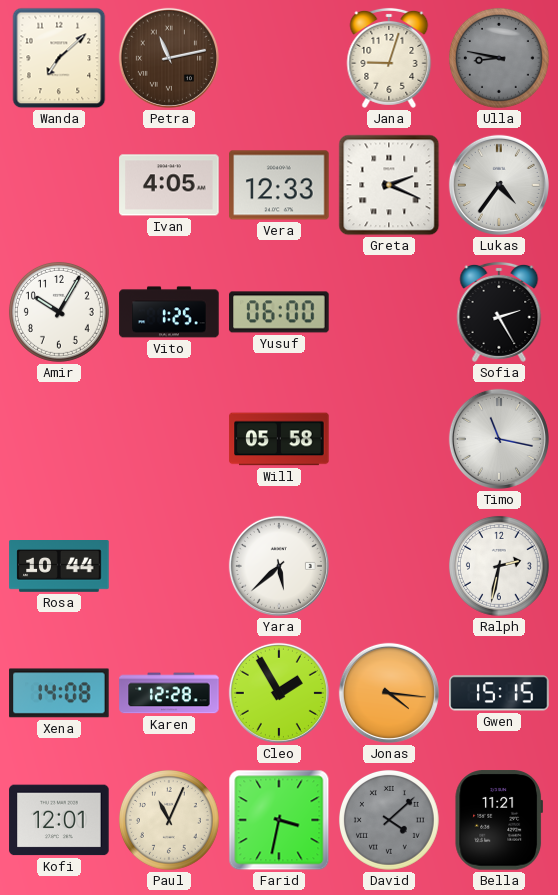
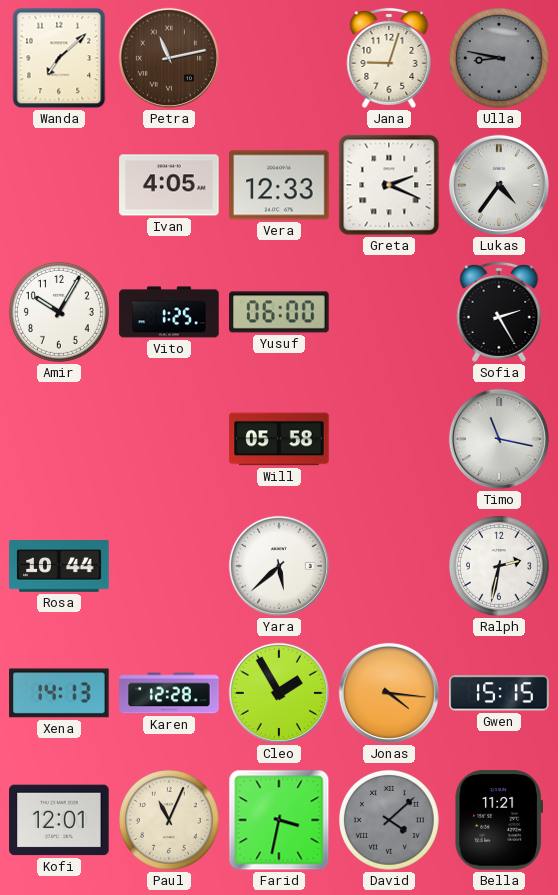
Xena: 14:08 -> 14:13
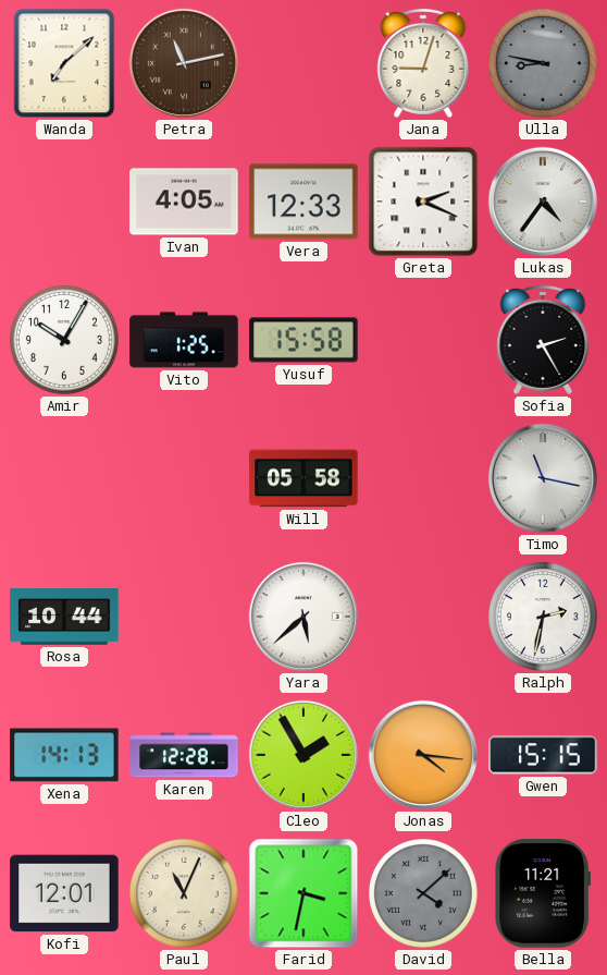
Yusuf: 06:00 -> 15:58
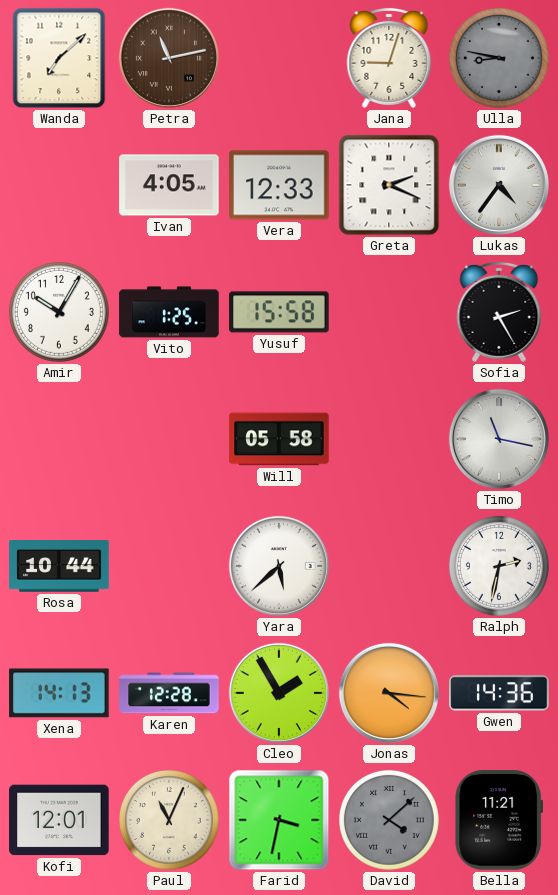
Gwen: 15:15 -> 14:36
